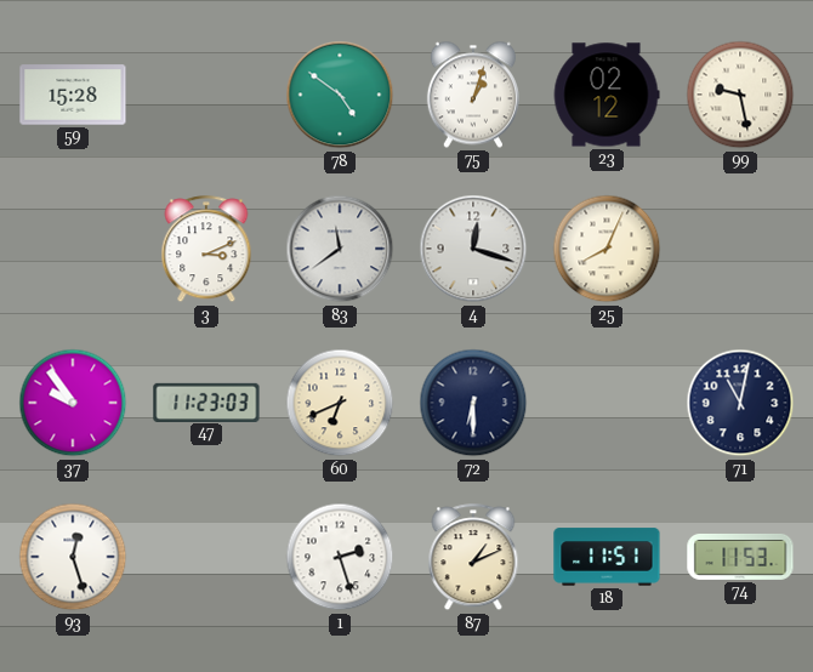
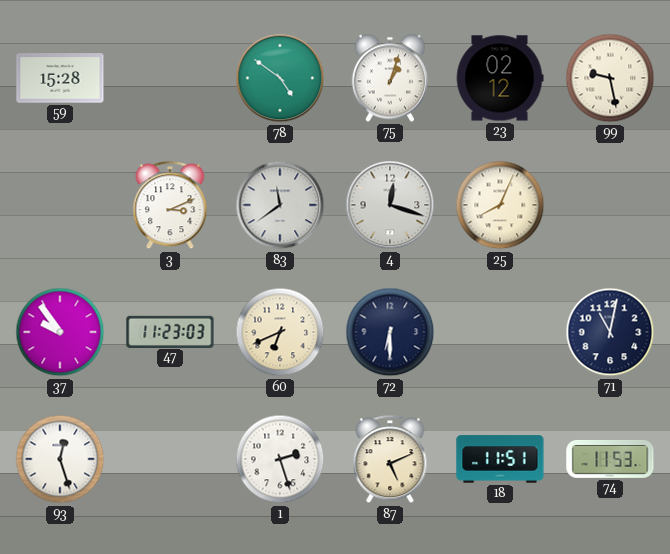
87: 1:11 -> 5:11
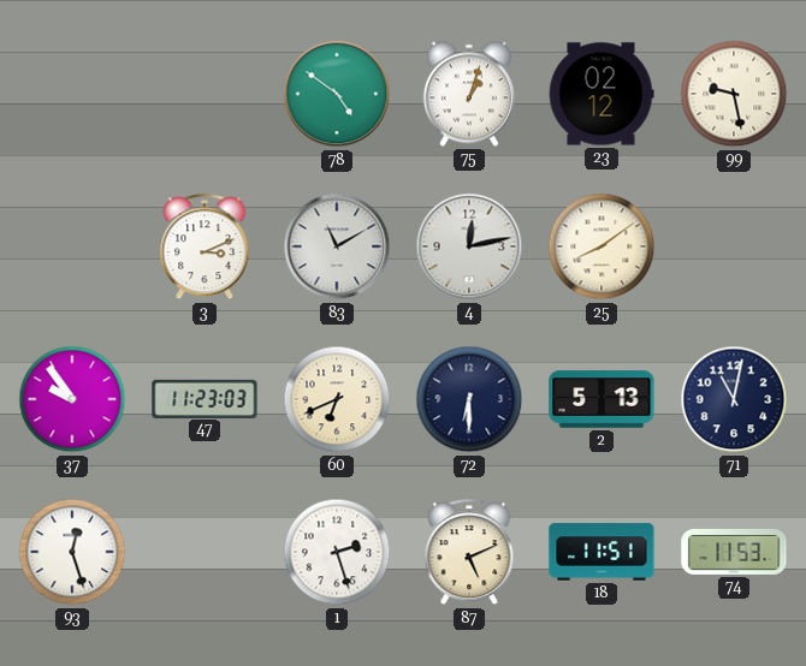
59: 15:28 -> none
83: 11:39 -> 11:10
4: 12:18 -> 12:13
25: 8:04 -> 8:09
2: none -> 5:13
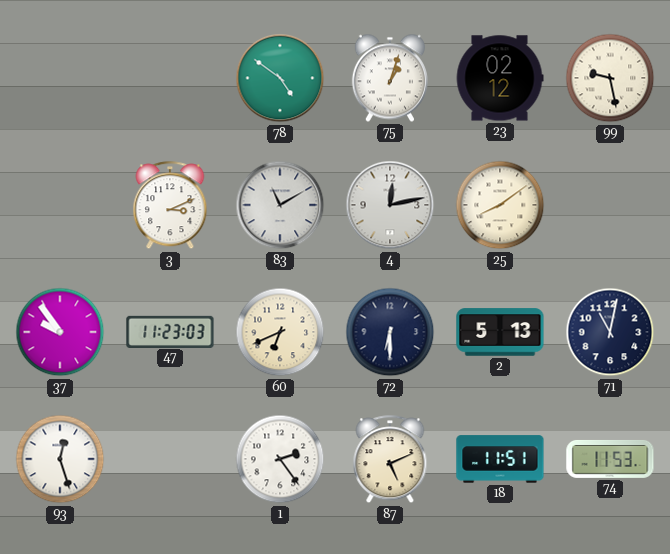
1: 2:27 -> 2:24
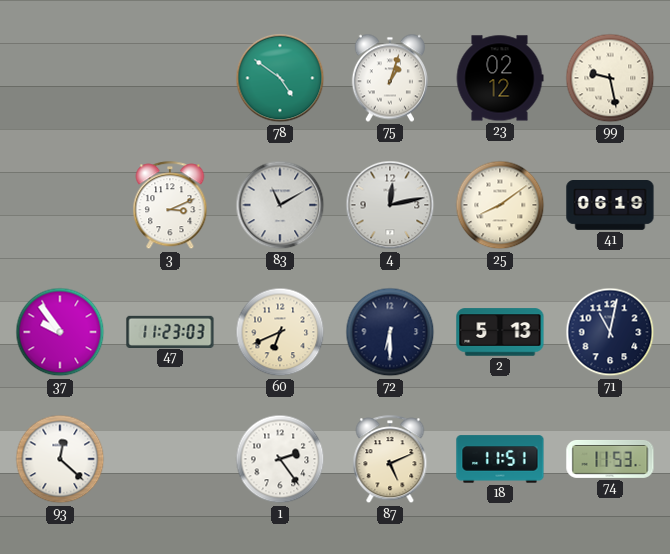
41: none -> 06:19
93: 12:27 -> 12:22
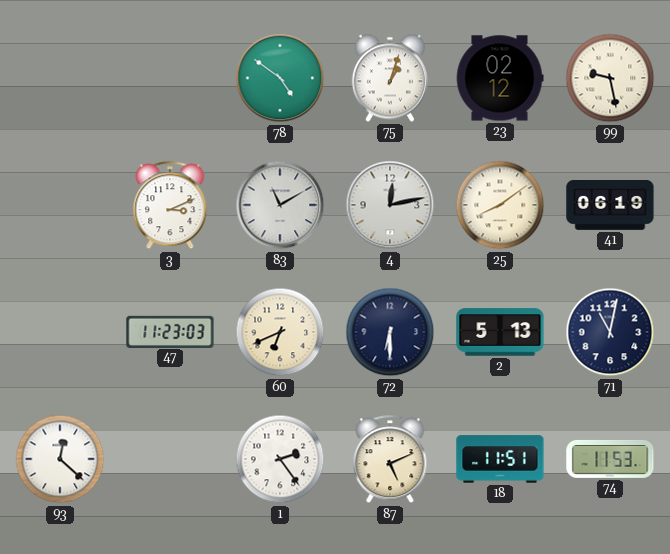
37: 9:54 -> none
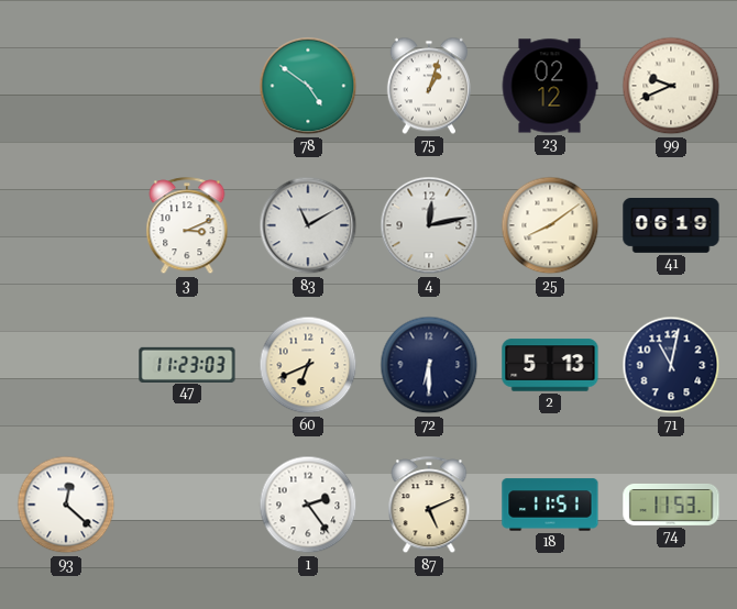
99: 9:28 -> 9:41
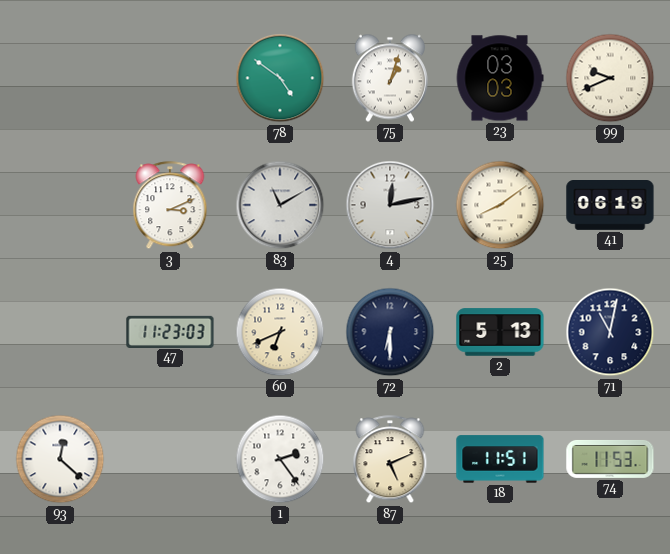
23: 02:12 -> 03:03
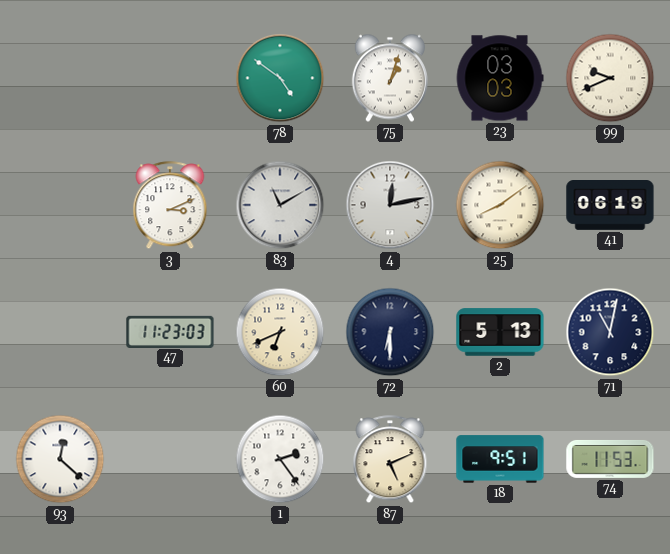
18: 11:51 -> 9:51
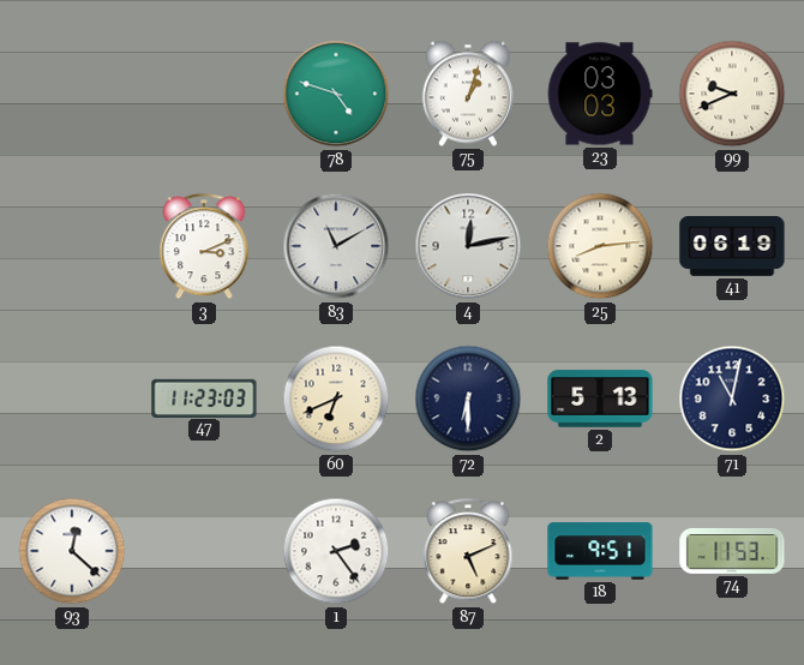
78: 4:51 -> 4:48
25: 8:09 -> 8:14
